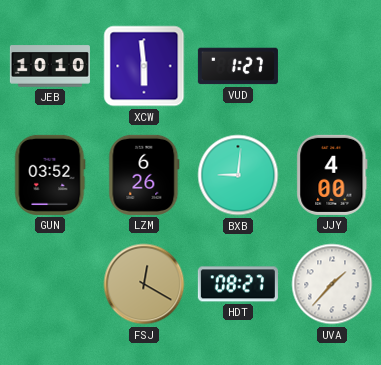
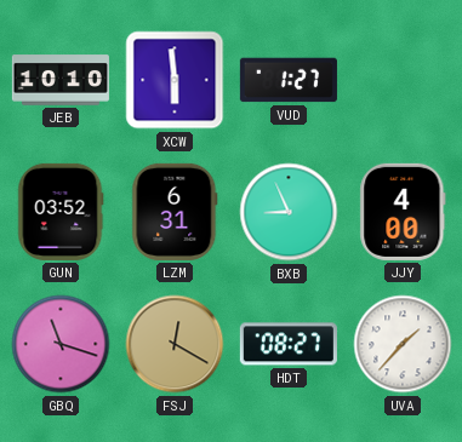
LZM: 6:26 -> 6:31
BXB: 9:01 -> 8:56
GBQ: none -> 11:18
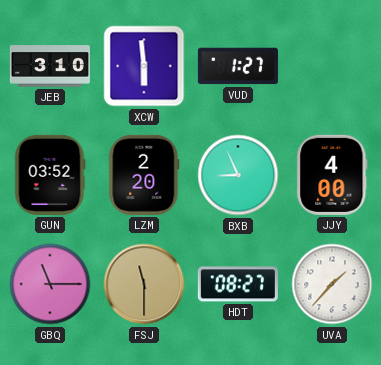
JEB: 10:10 -> 3:10
LZM: 6:31 -> 2:20
GBQ: 11:18 -> 11:15
FSJ: 12:20 -> 11:30
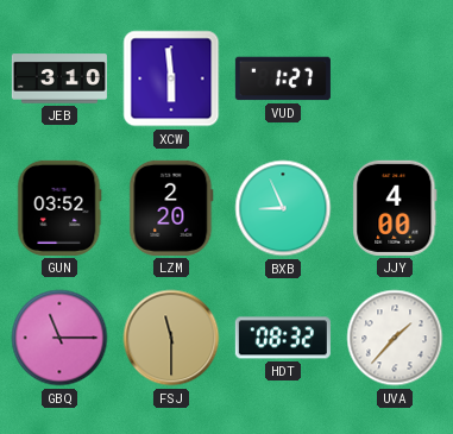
HDT: 08:27 -> 08:32
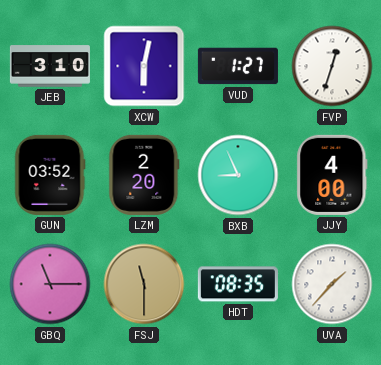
XCW: 5:59 -> 6:02
FVP: none -> 12:33
HDT: 08:32 -> 08:35
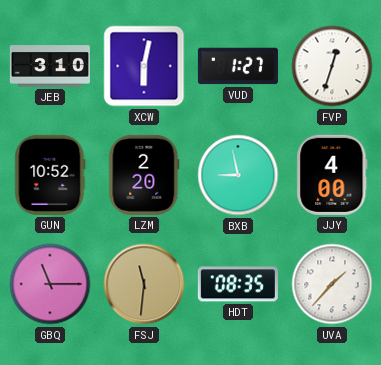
GUN: 03:52 -> 10:52
BXB: 8:56 -> 8:58
FSJ: 11:30 -> 11:31
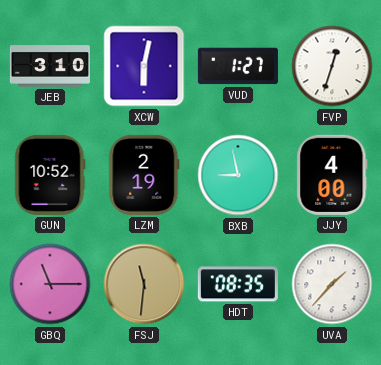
LZM: 2:20 -> 2:19
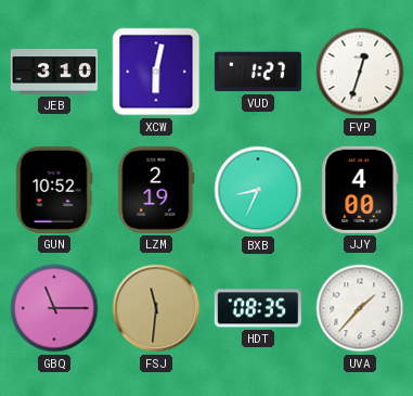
BXB: 8:58 -> 8:34
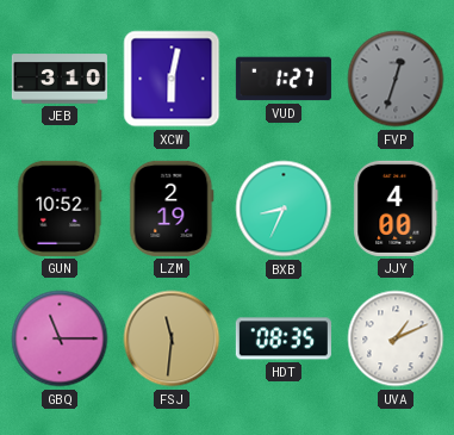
FVP dial: white -> grey
UVA: 1:37 -> 1:11
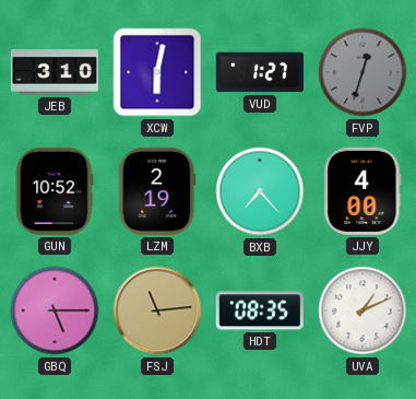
BXB: 8:34 -> 7:23
GBQ: 11:15 -> 5:15
FSJ: 11:31 -> 11:14
